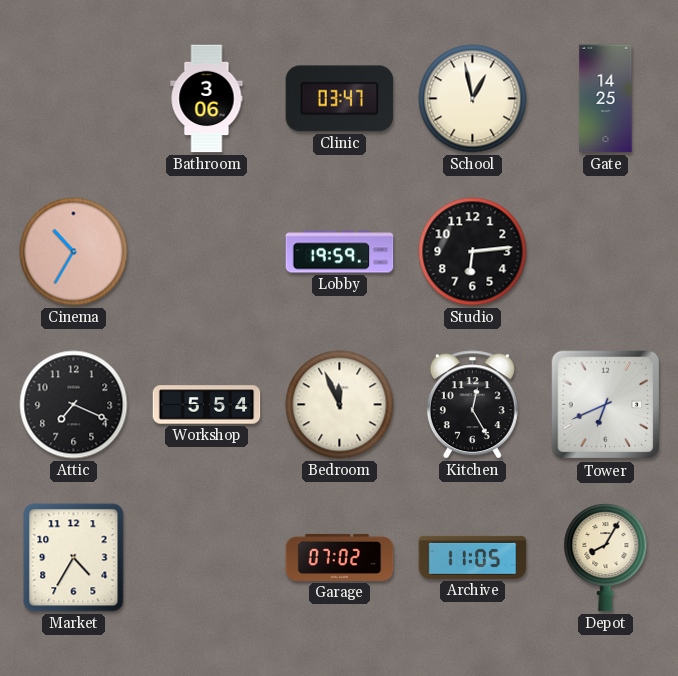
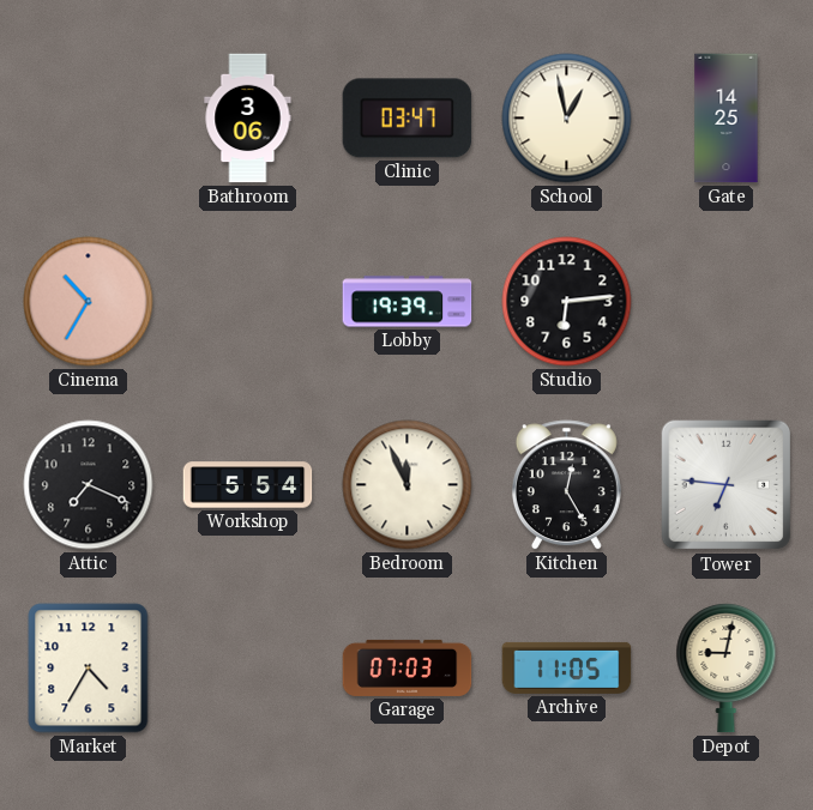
Lobby: 19:59 -> 19:39
Tower: 6:41 -> 6:46
Garage: 07:02 -> 07:03
Depot: 8:05 -> 9:02
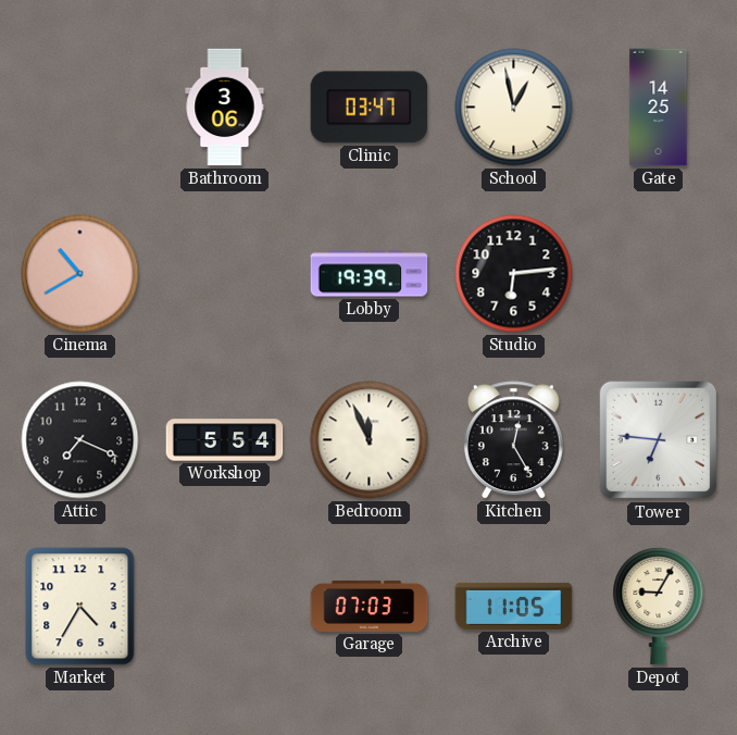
Cinema: 10:35 -> 10:40
Depot: 9:02 -> 9:05
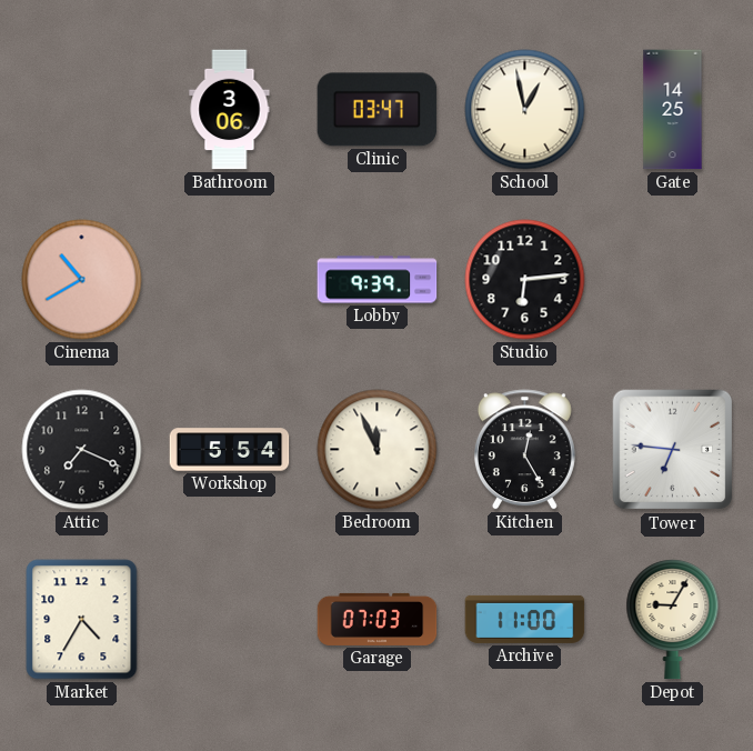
Lobby: 19:39 -> 9:39
Archive: 11:05 -> 11:00
